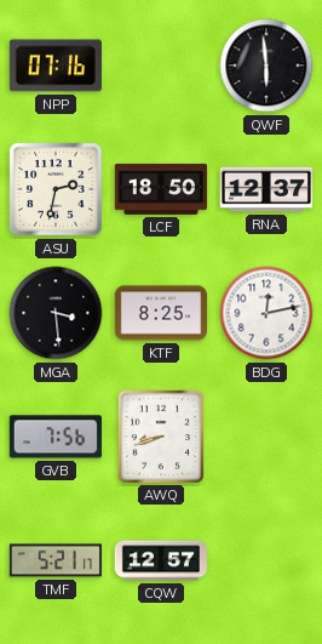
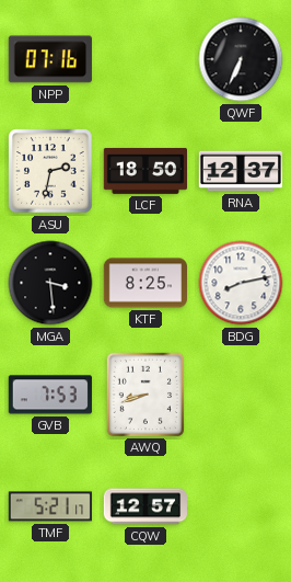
QWF: 5:59 -> 6:34
BDG: 12:13 -> 8:13
GVB: 7:56 -> 7:53
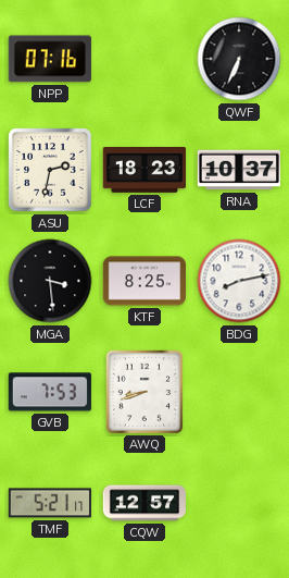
LCF: 18:50 -> 18:23
RNA: 12:37 -> 10:37
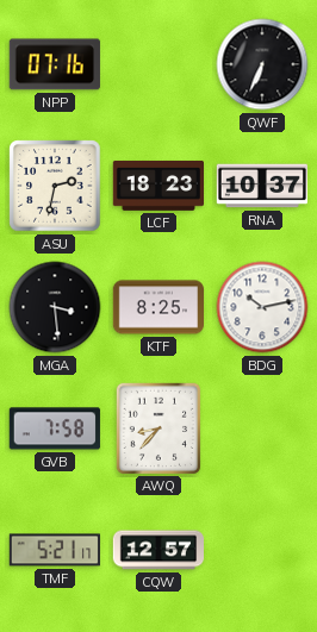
BDG: 8:13 -> 10:13
GVB: 7:53 -> 7:58
AWQ: 8:42 -> 8:37
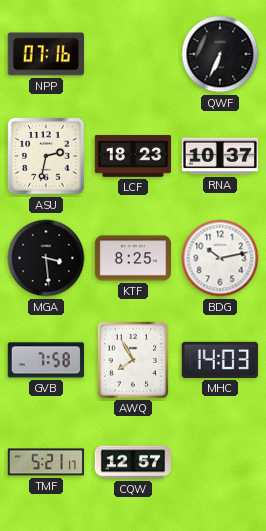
AWQ: 8:37 -> 7:55
MHC: none -> 14:03
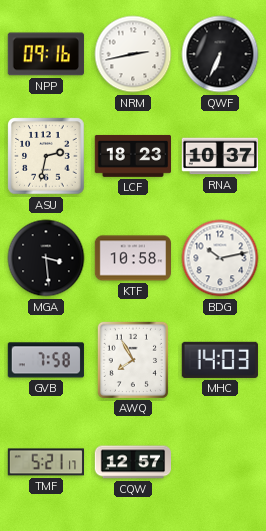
NPP: 07:16 -> 09:16
NRM: none -> 2:43
KTF: 8:25 -> 10:58
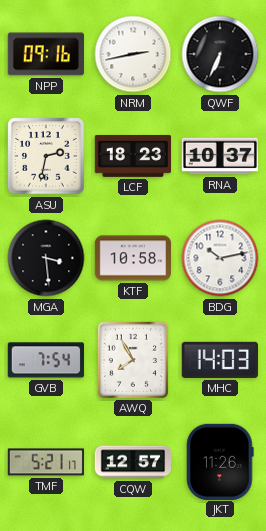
GVB: 7:58 -> 7:54
JKT: none -> 11:26
